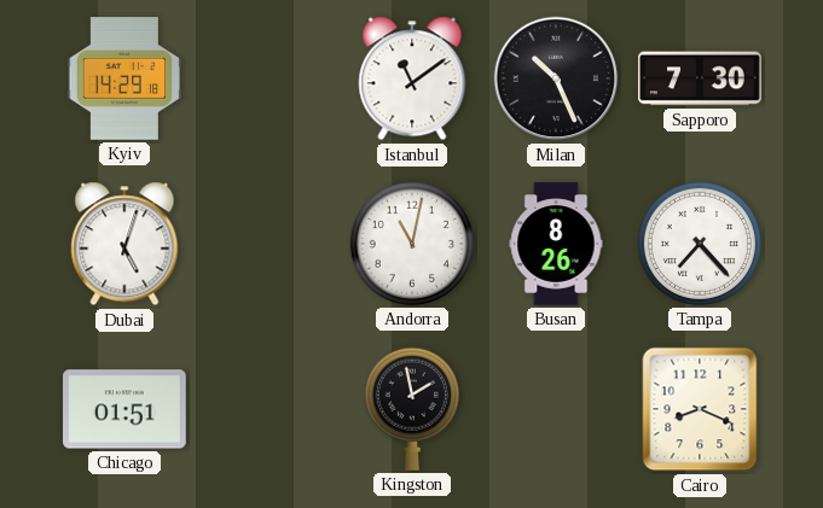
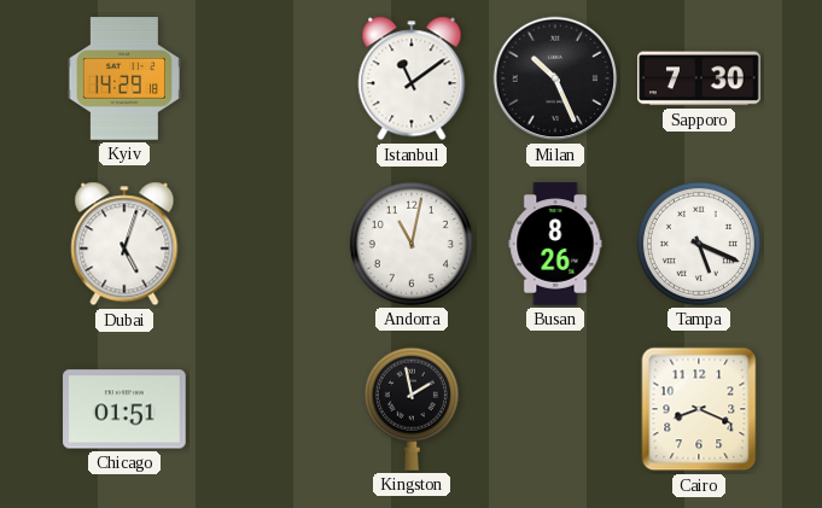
Tampa: 7:23 -> 5:19
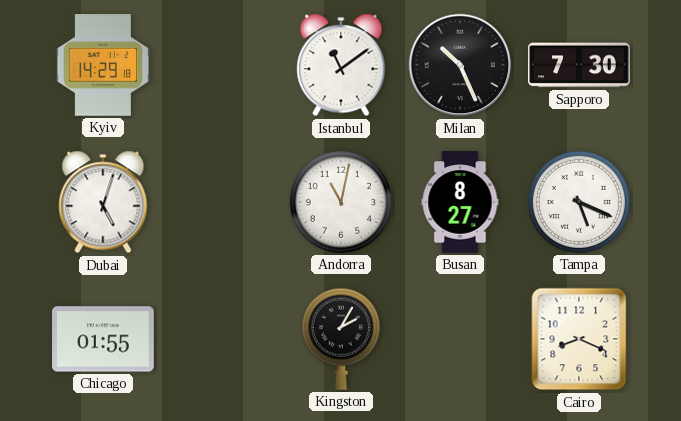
Busan: 8:26 -> 8:27
Chicago: 01:51 -> 01:55
Kingston: 1:58 -> 2:05
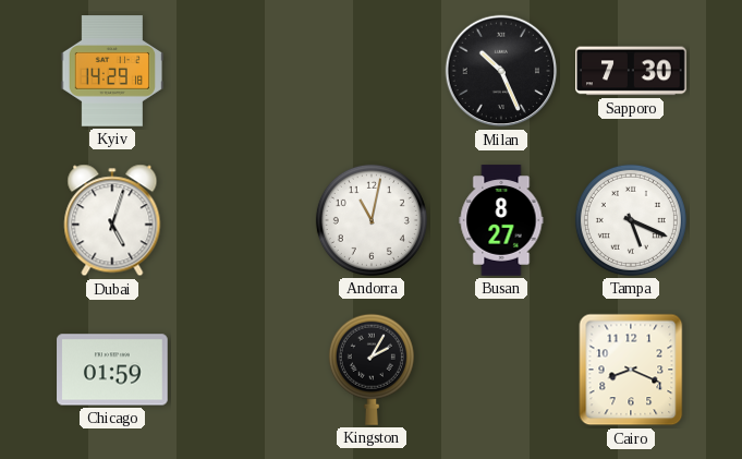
Istanbul: 11:09 -> none
Chicago: 01:55 -> 01:59
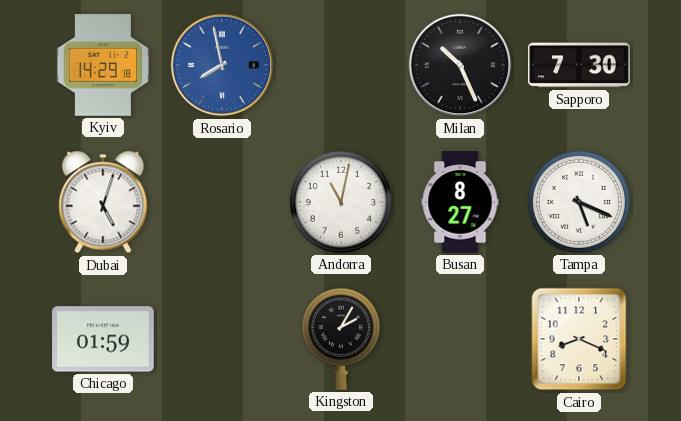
Rosario: none -> 7:58
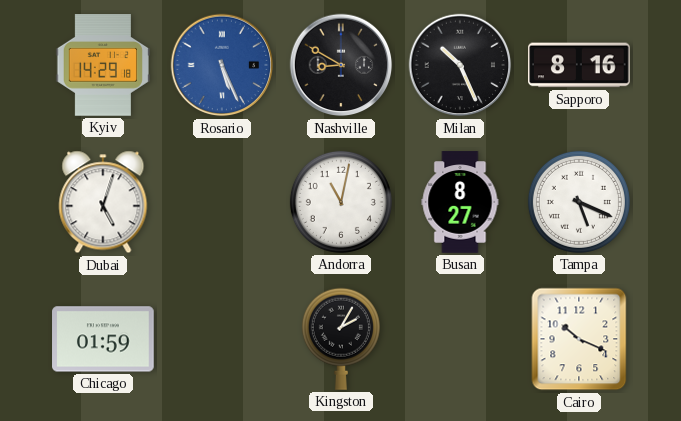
Rosario: 7:58 -> 5:26
Nashville: none -> 8:50
Sapporo: 7:30 -> 8:16
Cairo: 8:19 -> 10:19
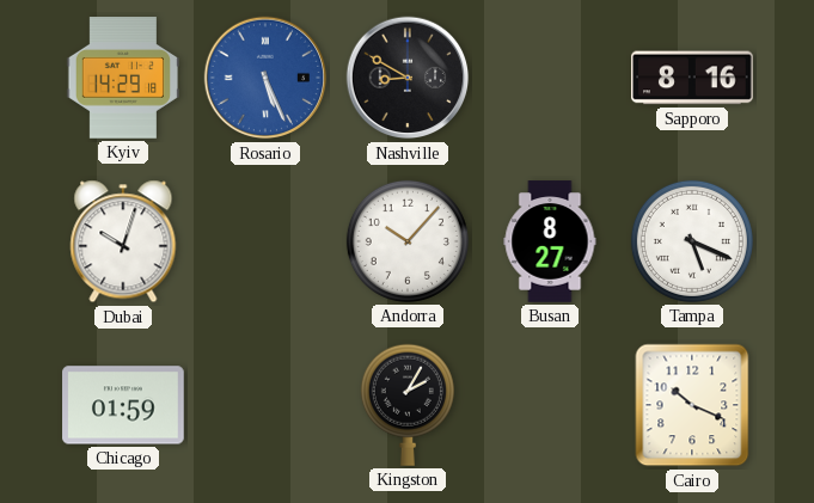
Milan: 10:26 -> none
Dubai: 5:03 -> 10:03
Andorra: 11:02 -> 10:07
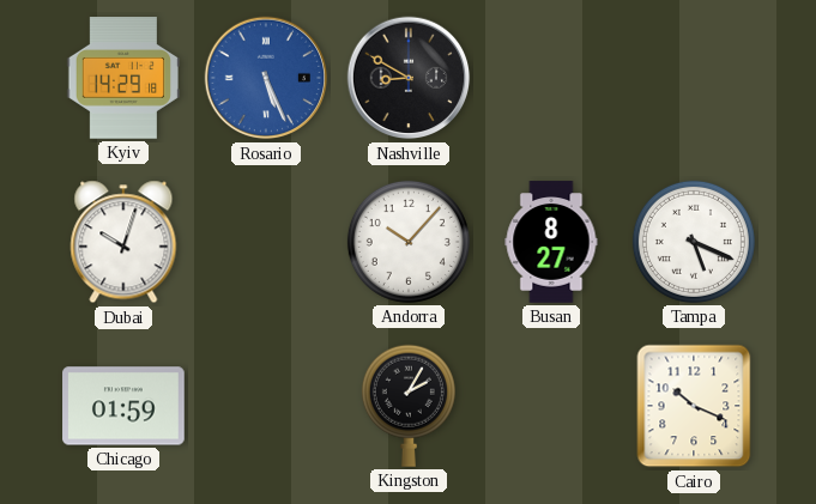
Sapporo: 8:16 -> none
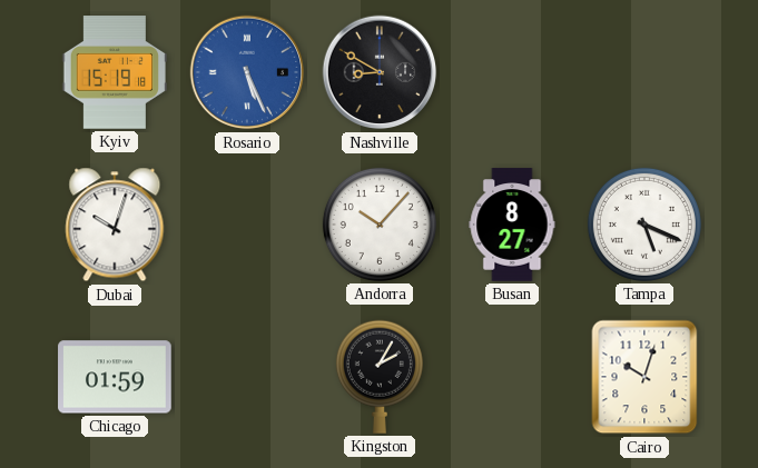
Kyiv: 14:29 -> 15:19
Cairo: 10:19 -> 10:03
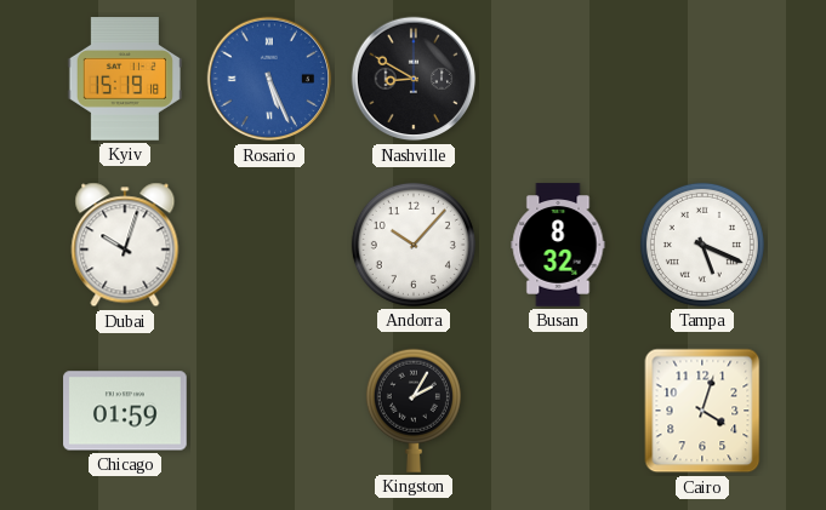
Busan: 8:27 -> 8:32
Cairo: 10:03 -> 4:03
